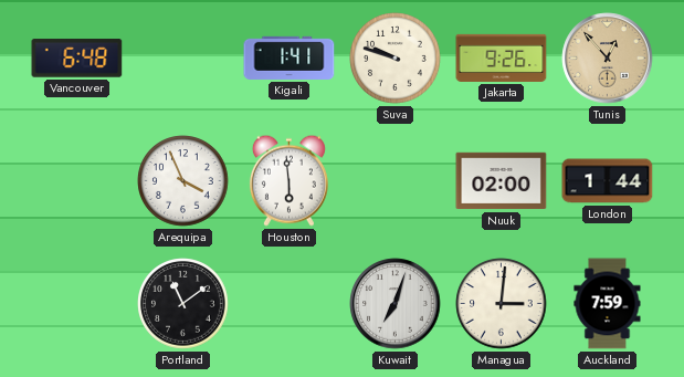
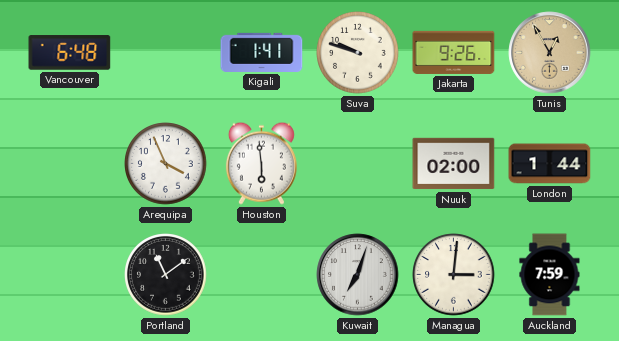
Tunis: 12:53 -> 12:55
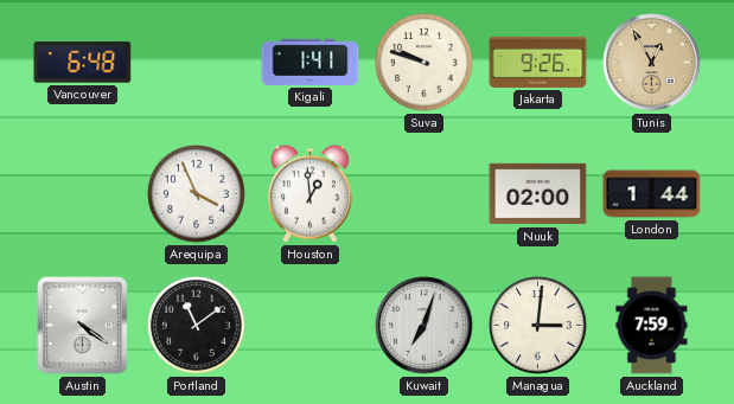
Houston: 5:59 -> 12:59
Austin: none -> 4:21
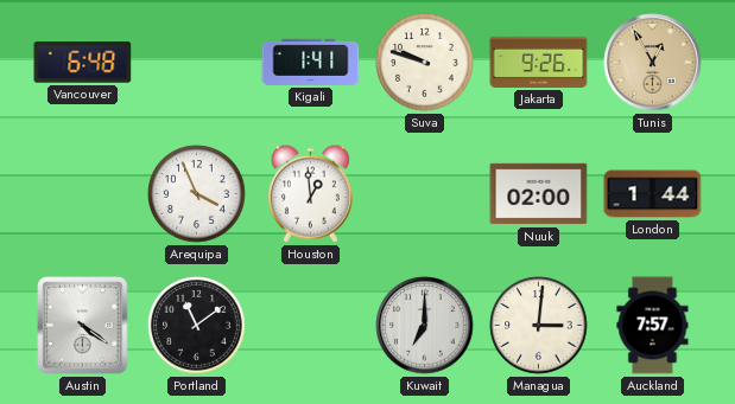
Kuwait: 7:03 -> 7:00
Auckland: 7:59 -> 7:57
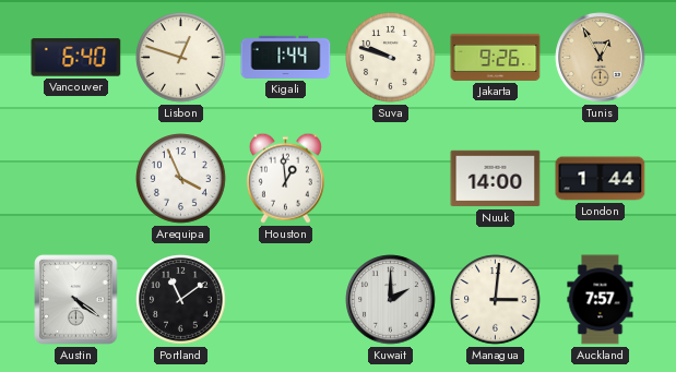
Vancouver: 6:48 -> 6:40
Lisbon: none -> 12:48
Kigali: 1:41 -> 1:44
Nuuk: 02:00 -> 14:00
Kuwait: 7:00 -> 2:00
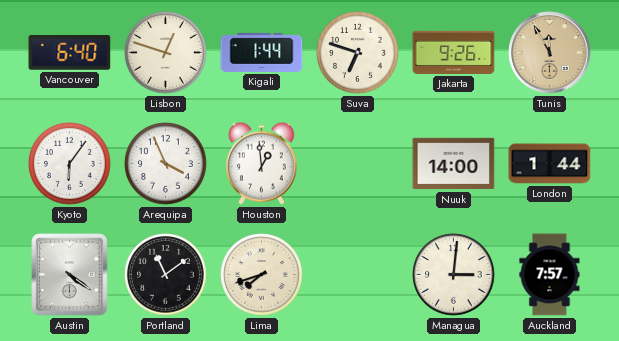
Suva: 9:48 -> 6:48
Tunis: 12:55 -> 11:55
Kyoto: none -> 6:06
Lima: none -> 7:42
Kuwait: 2:00 -> none
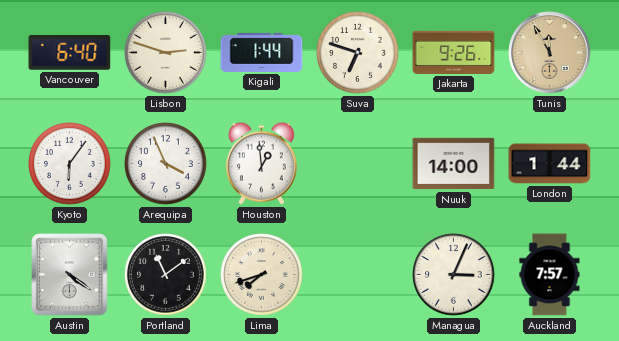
Lisbon: 12:48 -> 2:48
Managua: 3:01 -> 3:04
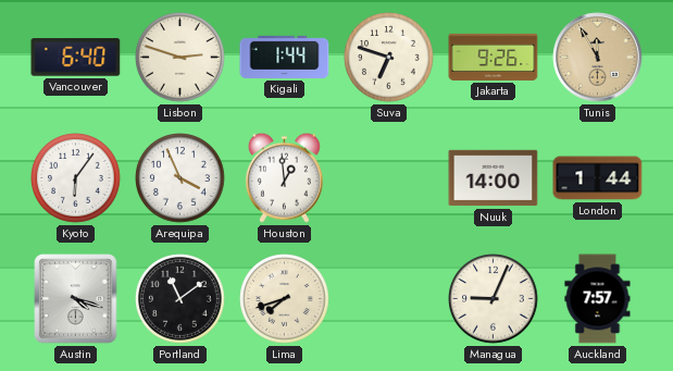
Austin: 4:21 -> 4:18
Managua: 3:04 -> 9:04
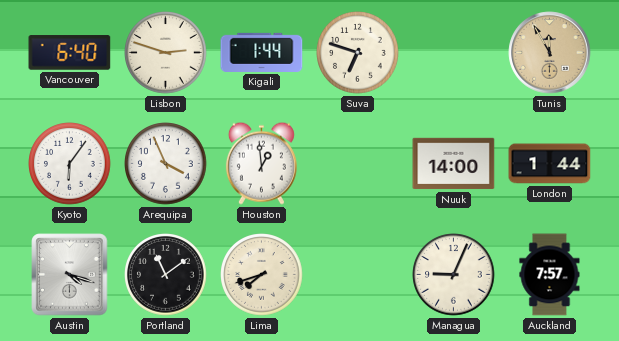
Jakarta: 9:26 -> none
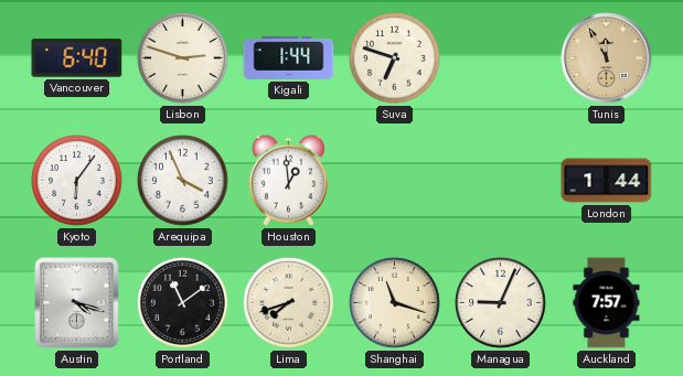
Nuuk: 14:00 -> none
Shanghai: none -> 11:18
